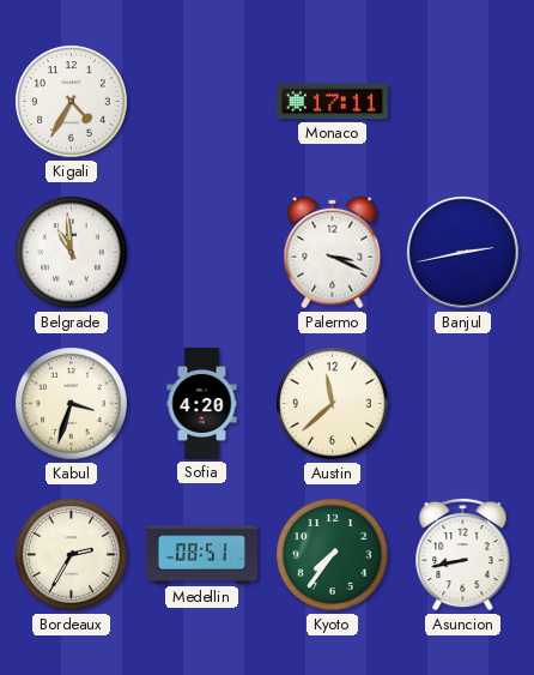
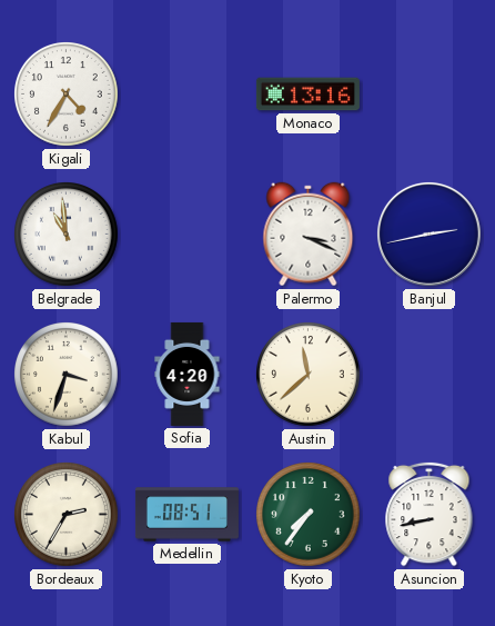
Monaco: 17:11 -> 13:16
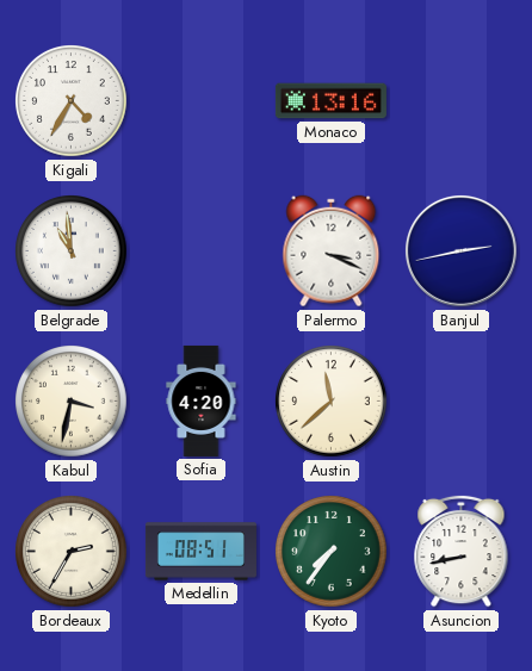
Kabul: 3:33 -> 3:32
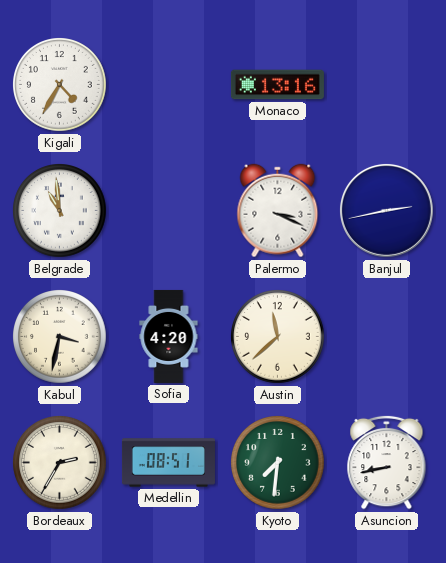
Kyoto: 7:36 -> 7:31
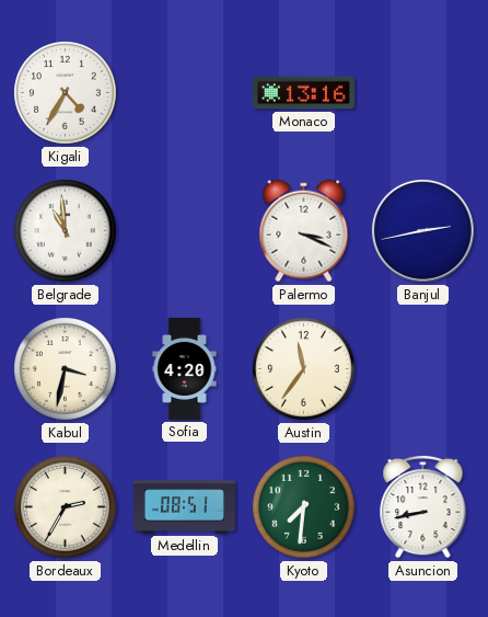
Austin: 11:38 -> 11:36
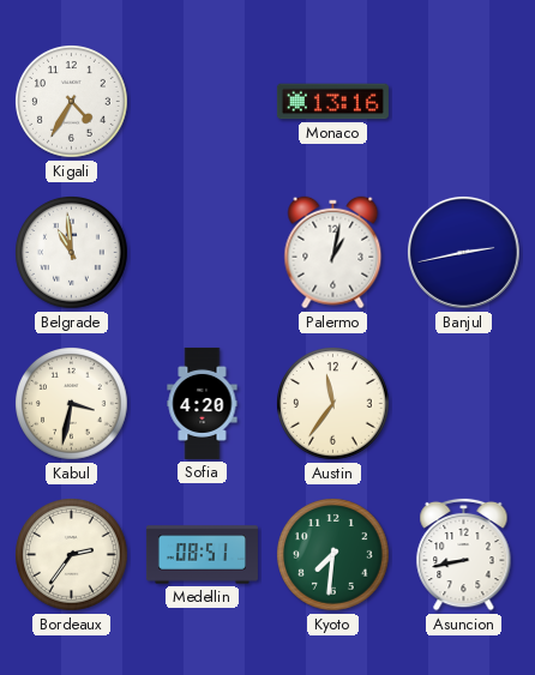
Palermo: 3:19 -> 1:02
Bordeaux: 2:35 -> 2:36
